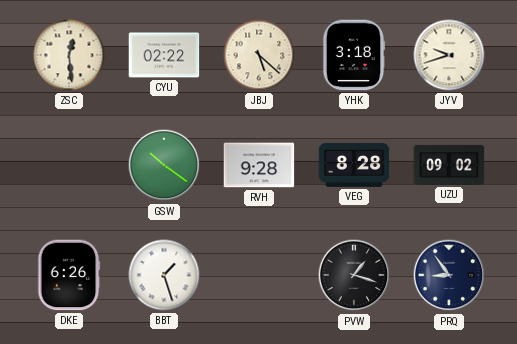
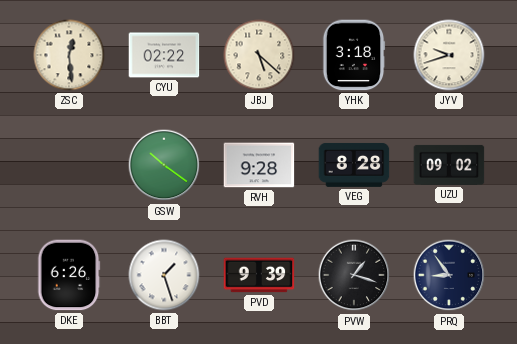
PVD: none -> 9:39
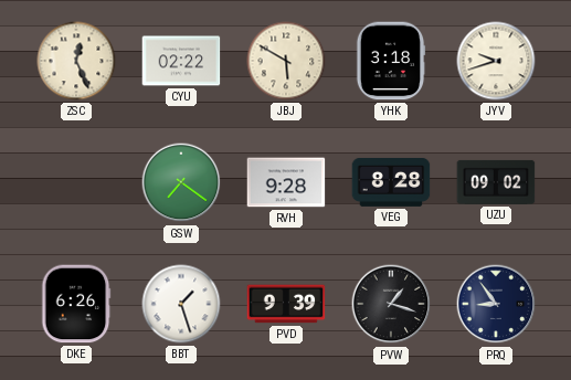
ZSC: 12:29 -> 12:26
JBJ: 5:22 -> 5:50
GSW: 10:21 -> 7:21
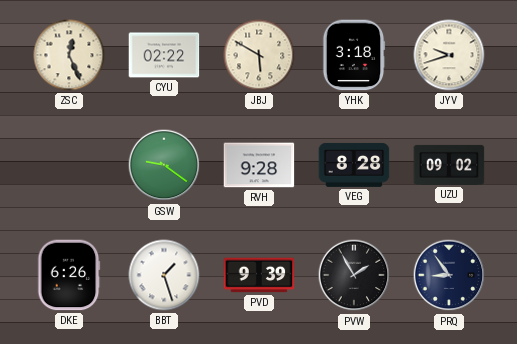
GSW: 7:21 -> 9:21
PVW: 1:18 -> 1:55
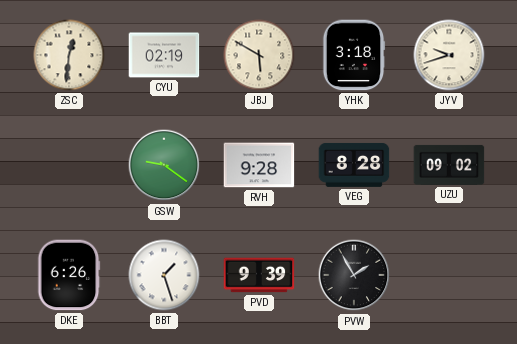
ZSC: 12:26 -> 12:31
CYU: 02:22 -> 02:19
PRQ: 8:54 -> none
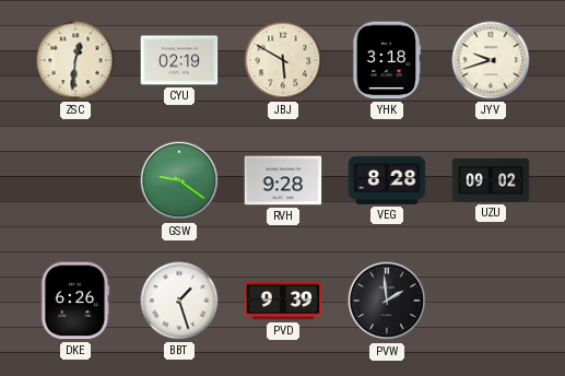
PVW: 1:55 -> 1:59
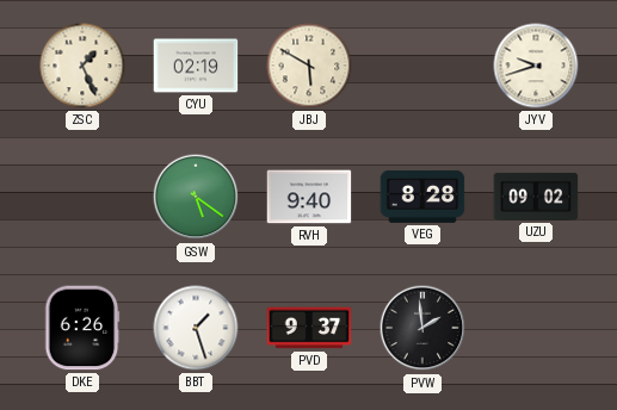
ZSC: 12:31 -> 1:26
YHK: 3:18 -> none
GSW: 9:21 -> 5:21
RVH: 9:28 -> 9:40
PVD: 9:39 -> 9:37
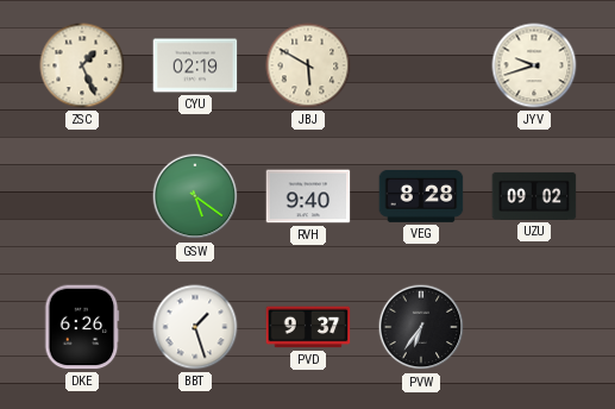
PVW: 1:59 -> 6:36
